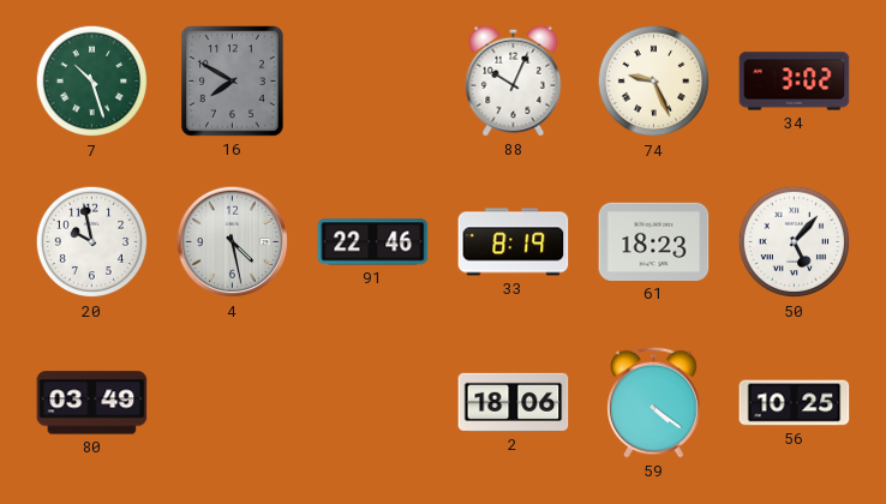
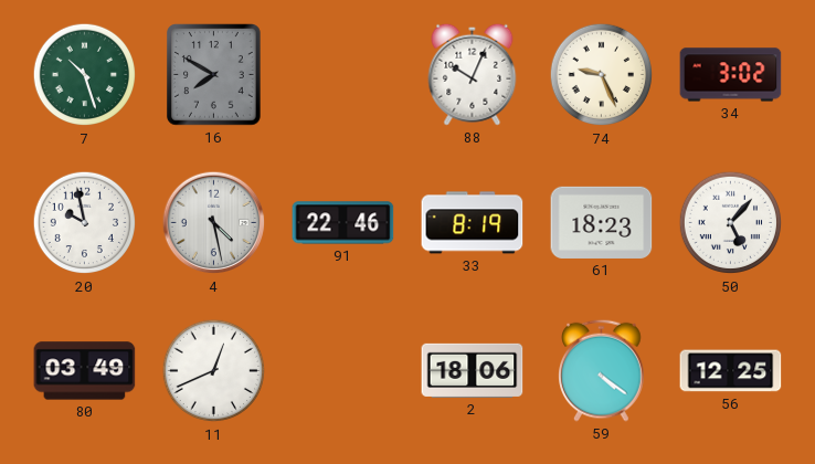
11: none -> 12:41
56: 10:25 -> 12:25
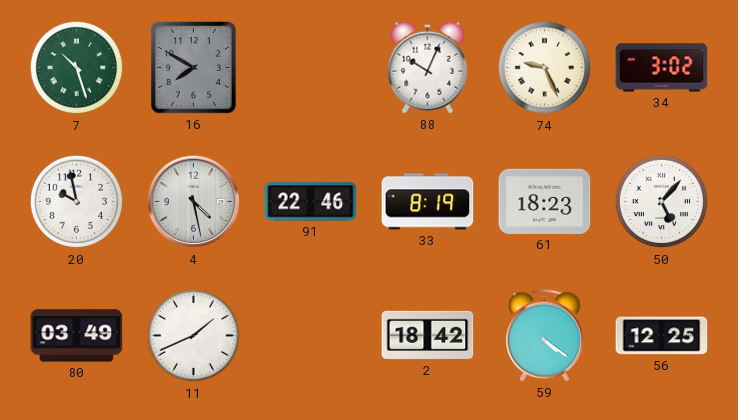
11: 12:41 -> 1:41
2: 18:06 -> 18:42
